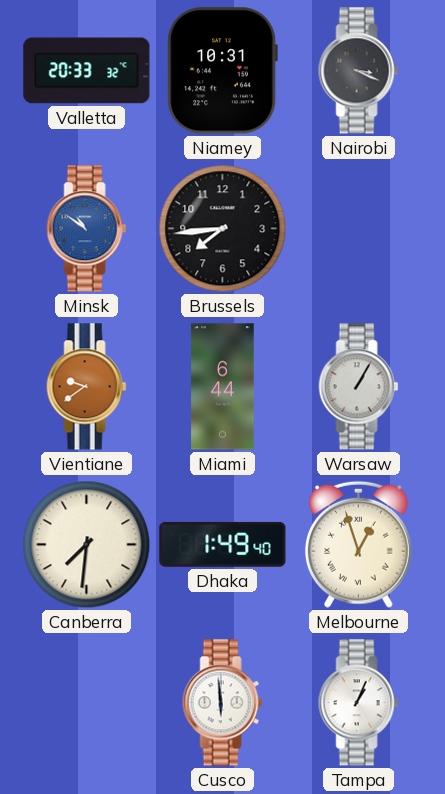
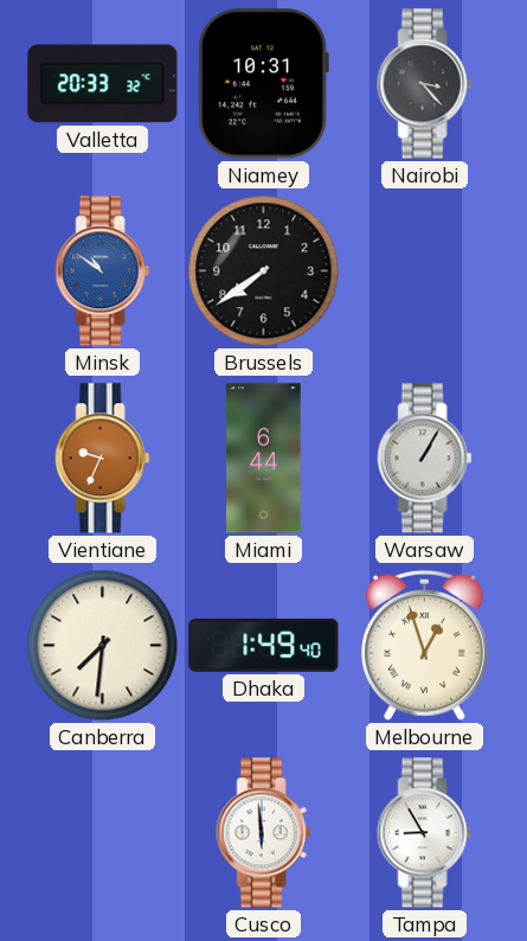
Nairobi: 3:19 -> 3:23
Brussels: 7:44 -> 7:39
Vientiane: 9:39 -> 9:34
Tampa: 1:04 -> 8:55
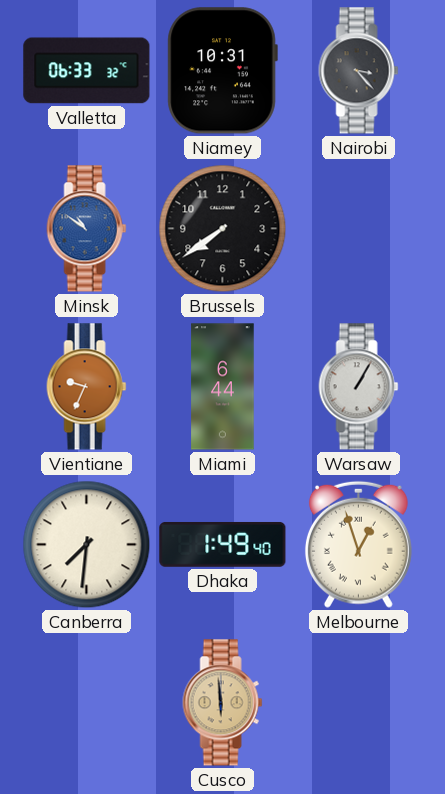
Valletta: 20:33 -> 06:33
Cusco dial: white -> champagne
Tampa: 8:55 -> none
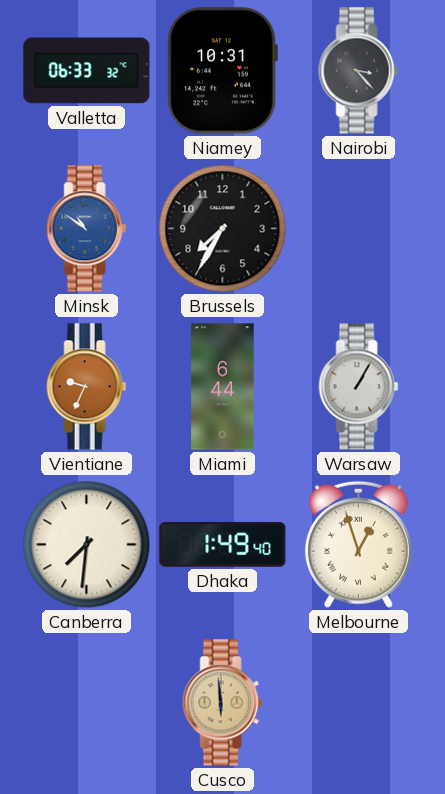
Brussels: 7:39 -> 7:35
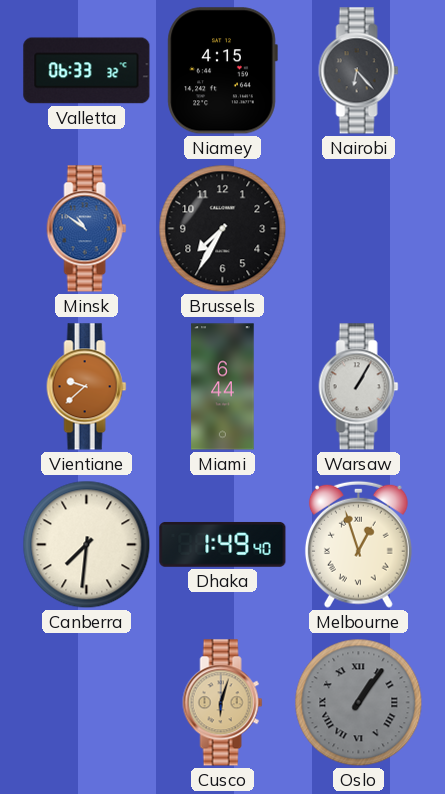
Niamey: 10:31 -> 4:15
Nairobi: 3:23 -> 6:23
Vientiane: 9:34 -> 9:38
Cusco: 5:59 -> 6:03
Oslo: none -> 1:06
